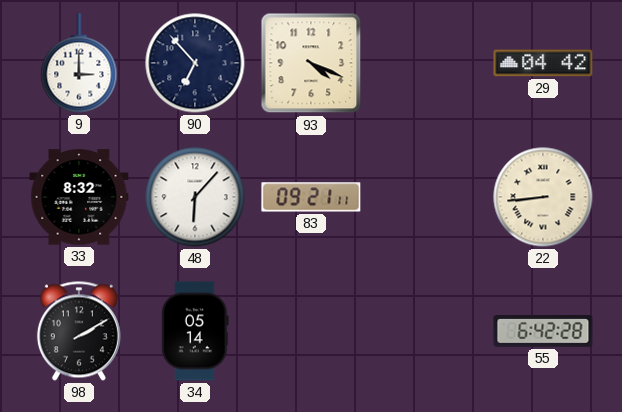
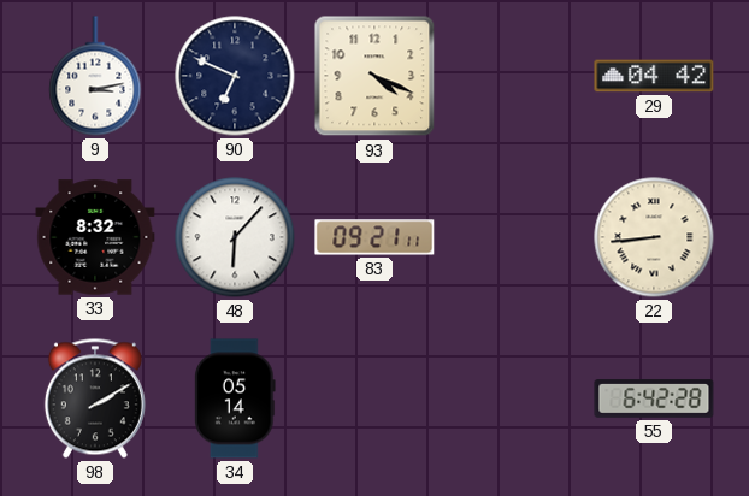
9: 3:00 -> 3:13
90: 6:53 -> 6:49
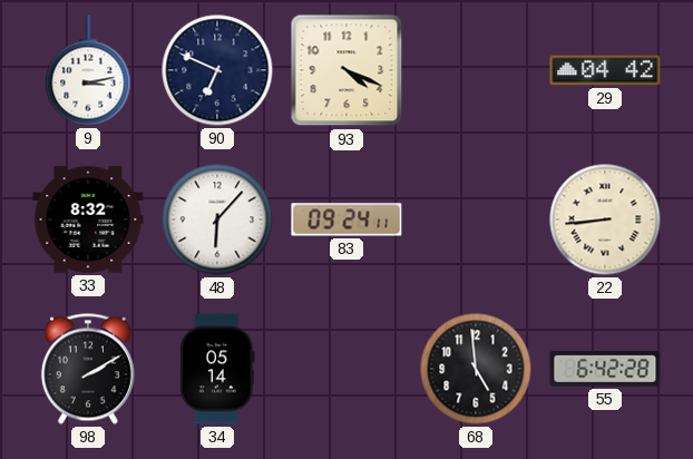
83: 09:21 -> 09:24
68: none -> 4:59
